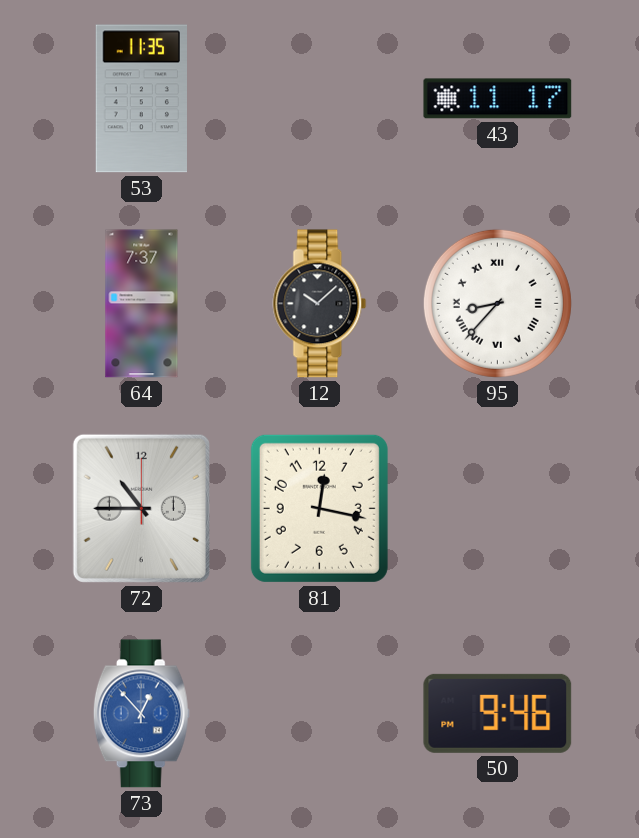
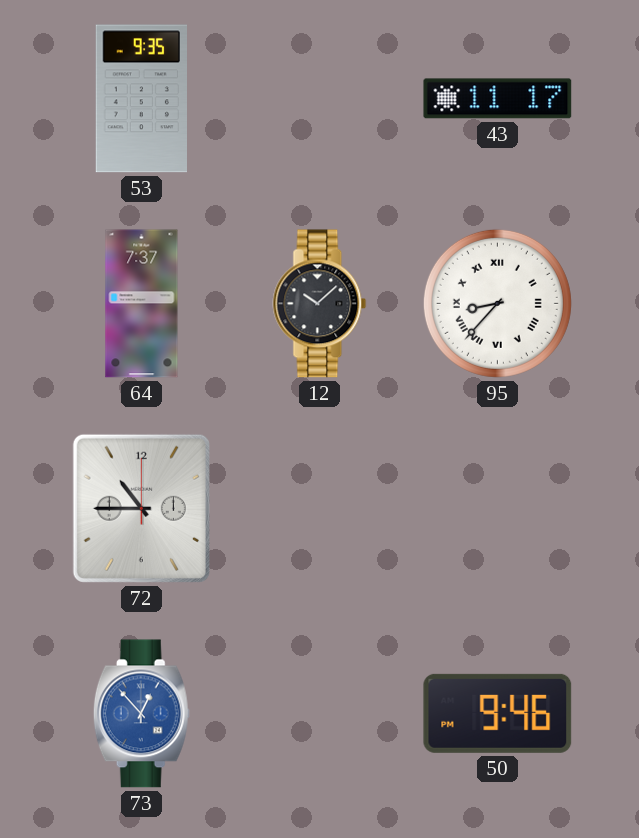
53: 11:35 -> 9:35
81: 12:17 -> none
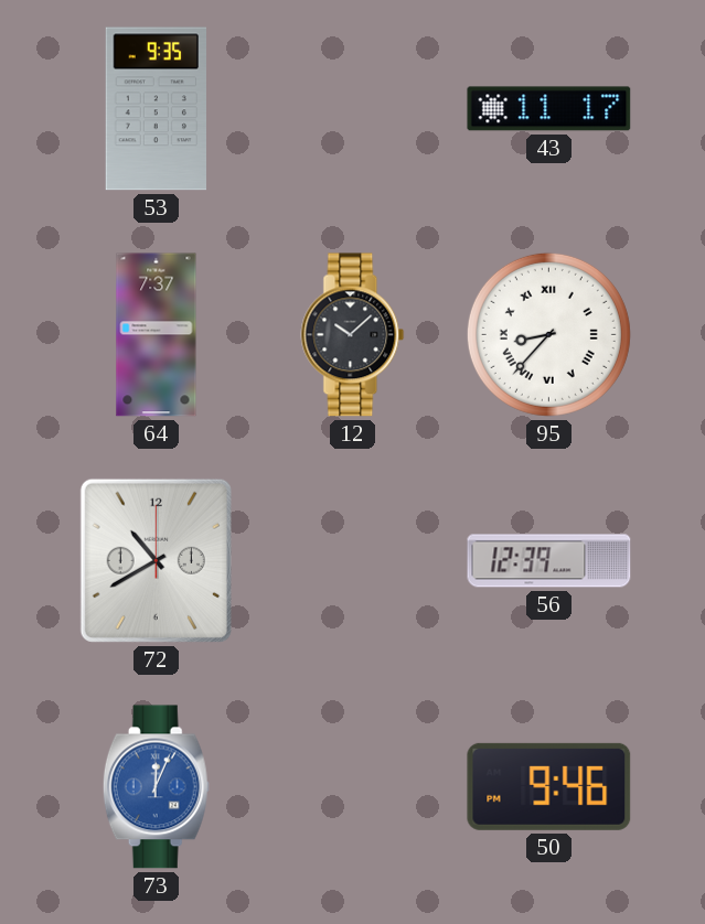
72: 10:45 -> 10:40
56: none -> 12:39
73: 12:53 -> 12:04
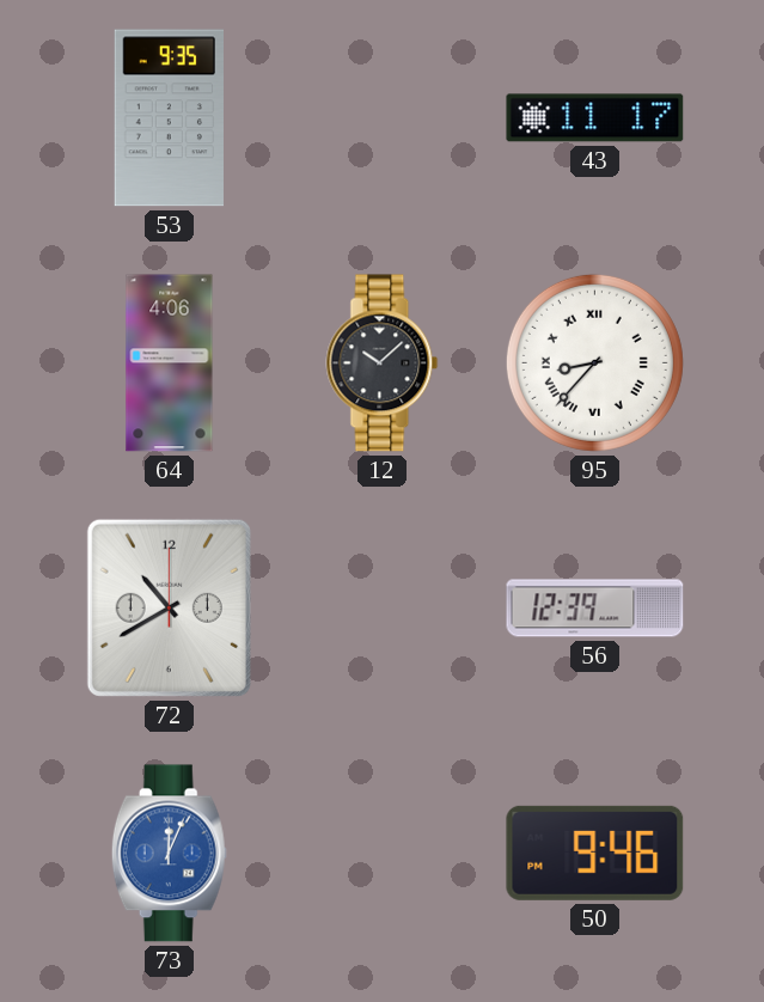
64: 7:37 -> 4:06
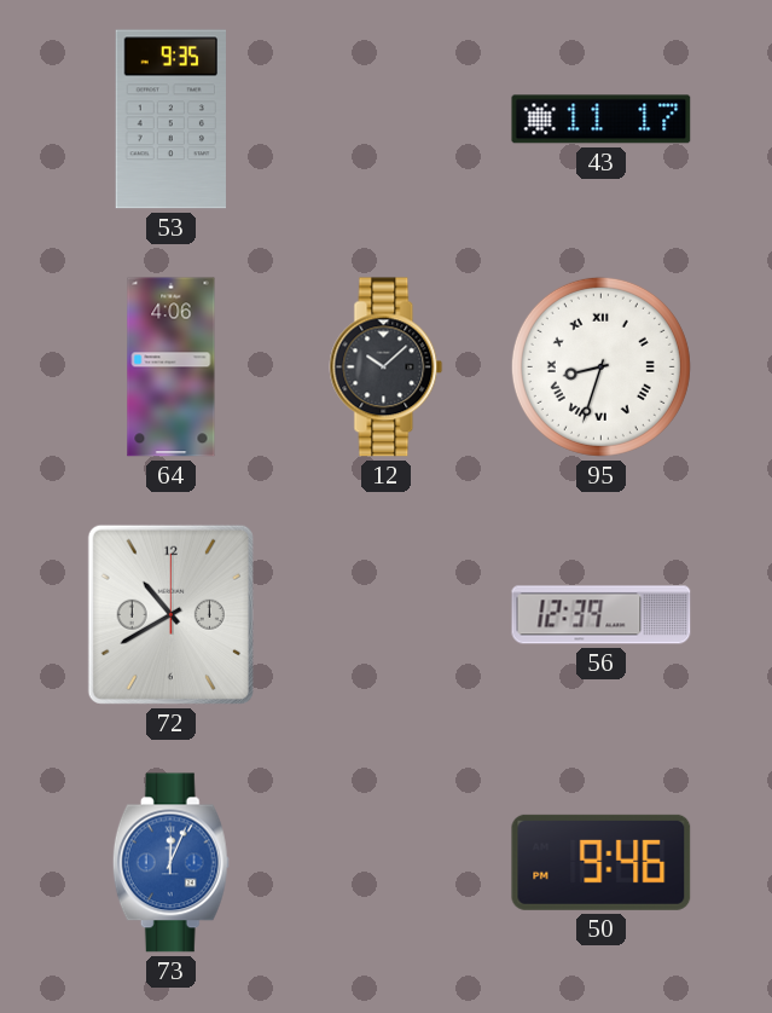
95: 8:37 -> 8:33
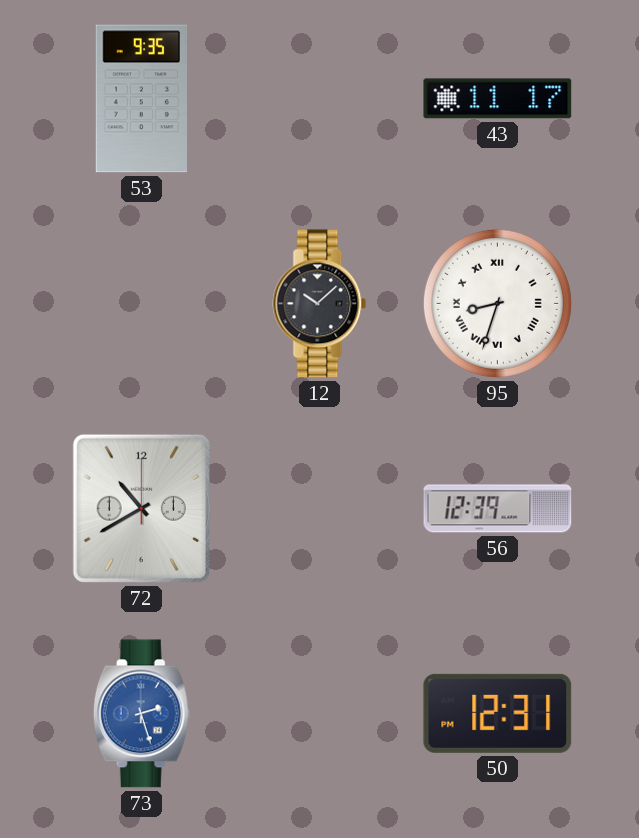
64: 4:06 -> none
73: 12:04 -> 2:27
50: 9:46 -> 12:31
